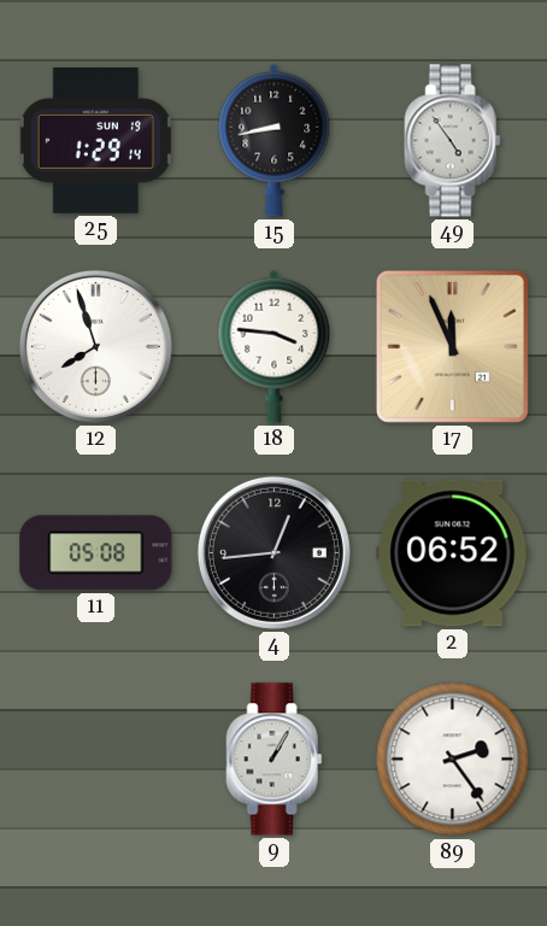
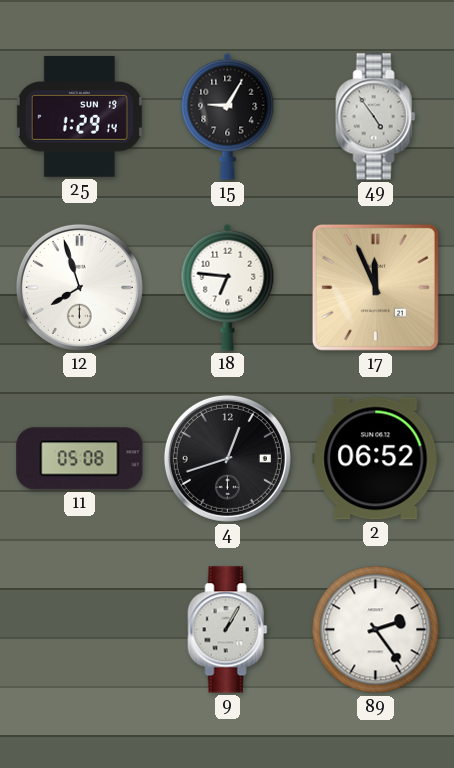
15: 8:43 -> 9:05
18: 3:46 -> 6:46
4: 12:44 -> 12:42
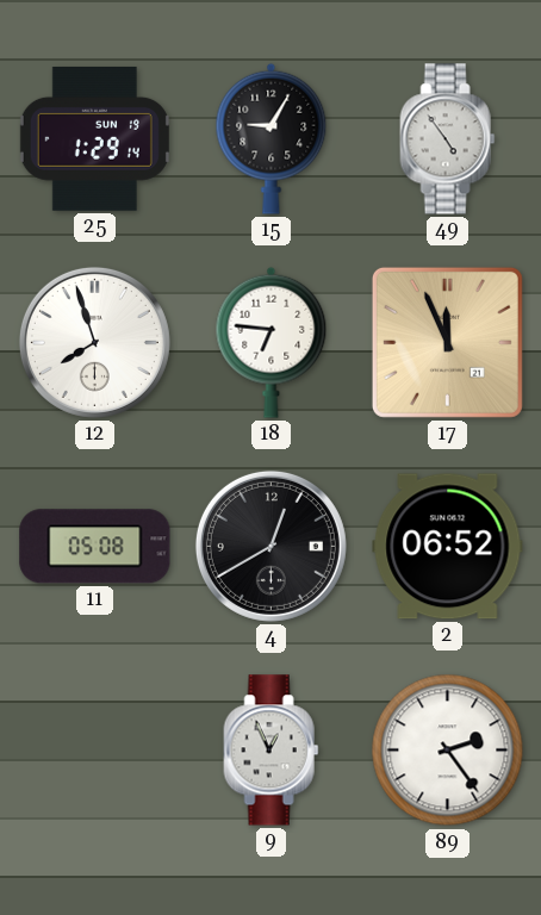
4: 12:42 -> 12:40
9: 1:05 -> 12:56
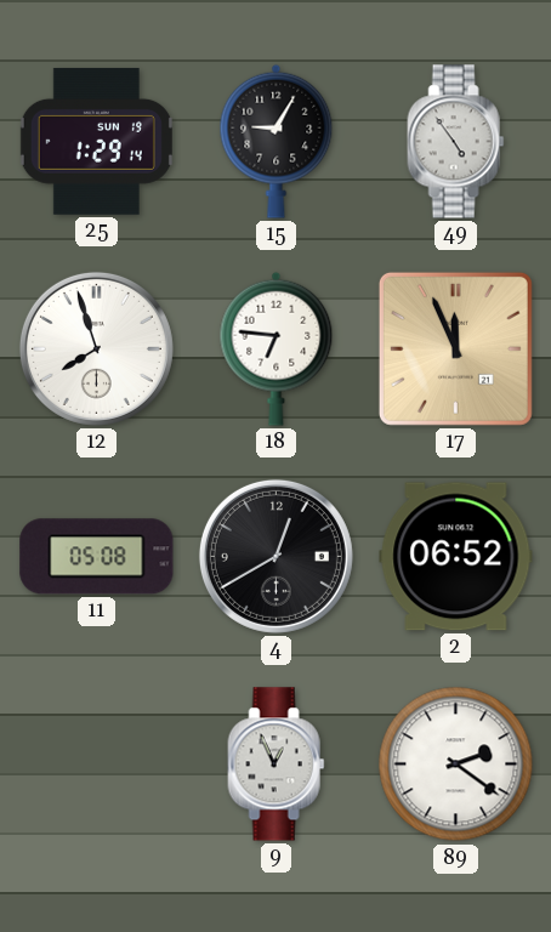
89: 2:24 -> 2:21
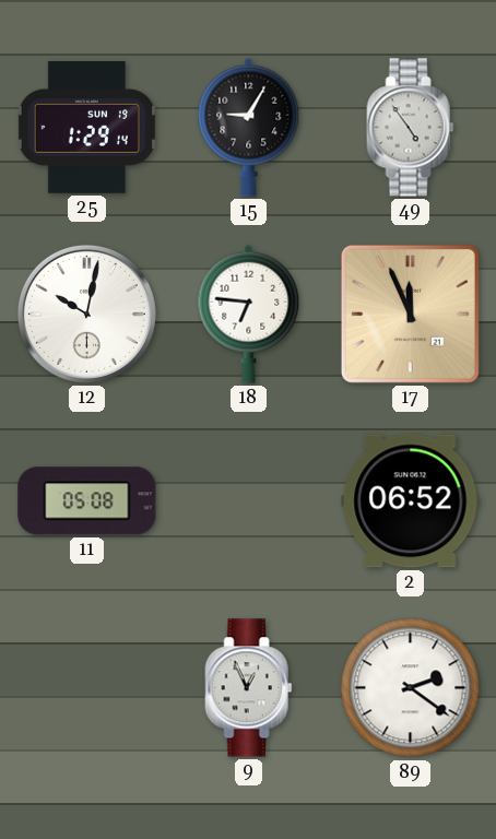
12: 7:57 -> 10:02
4: 12:40 -> none
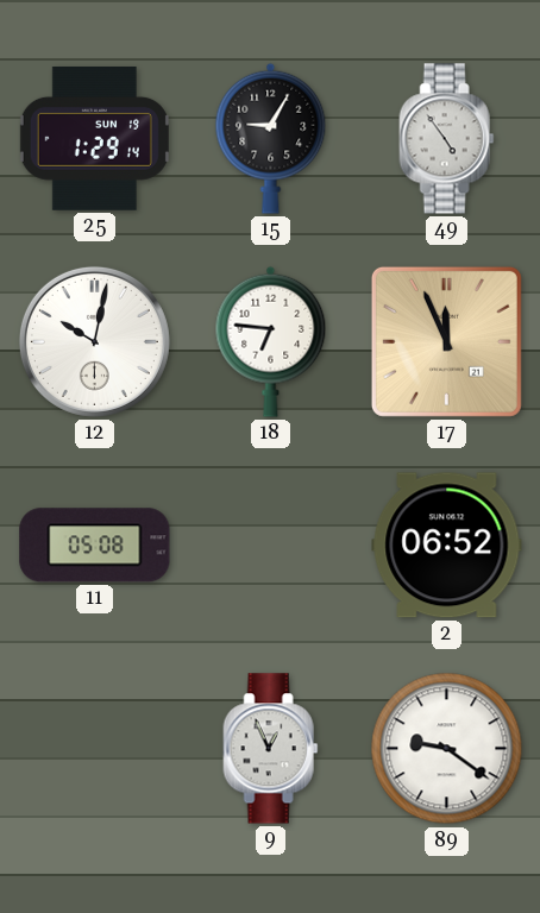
89: 2:21 -> 9:21
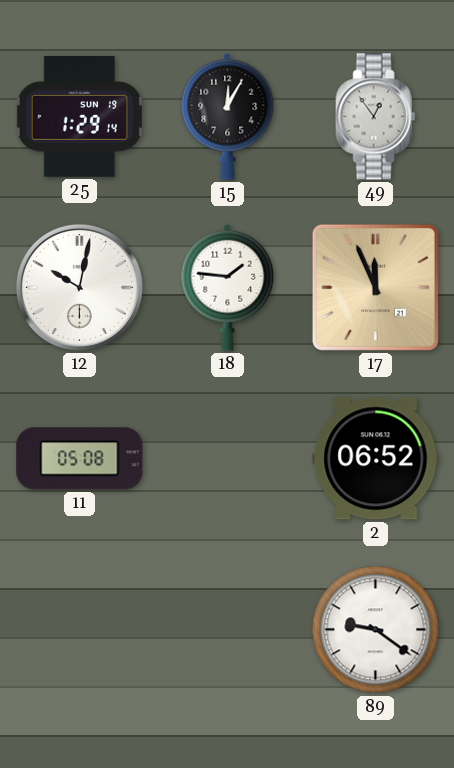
15: 9:05 -> 12:05
49: 4:54 -> 12:54
18: 6:46 -> 1:46
9: 12:56 -> none
